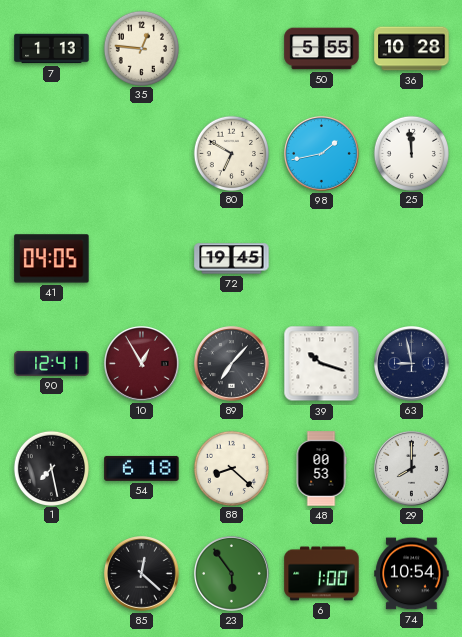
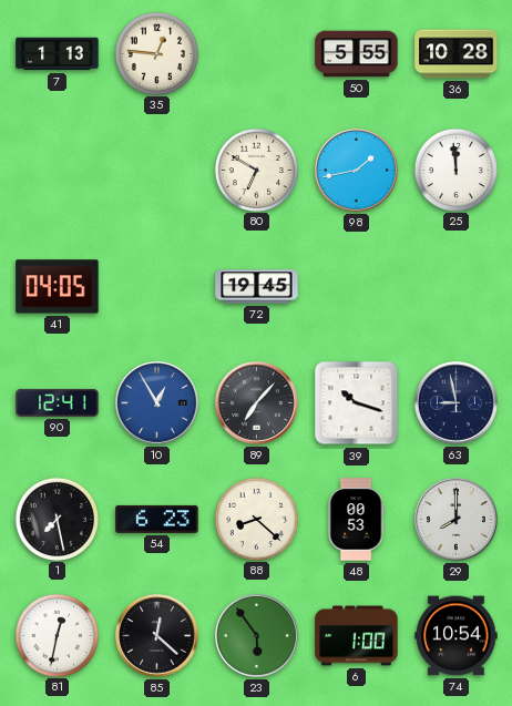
10 dial: burgundy -> blue
54: 6:18 -> 6:23
81: none -> 12:32
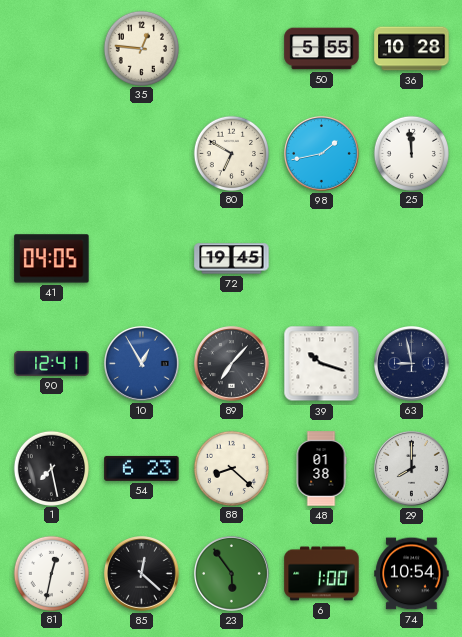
7: 1:13 -> none
48: 00:53 -> 01:38
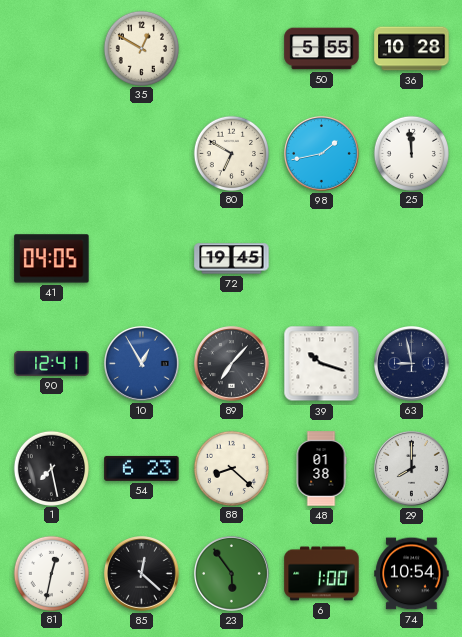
35: 12:46 -> 12:50
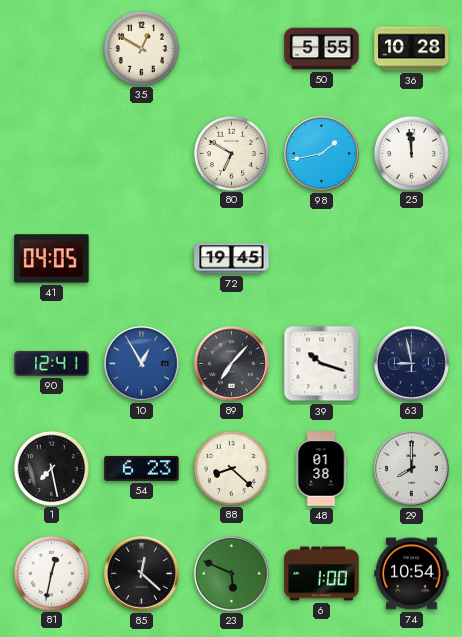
23: 5:54 -> 5:49
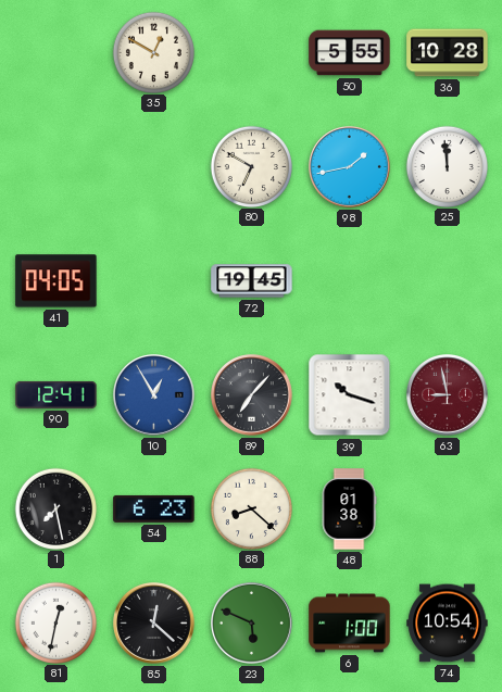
63 dial: navy -> burgundy
29: 8:00 -> none
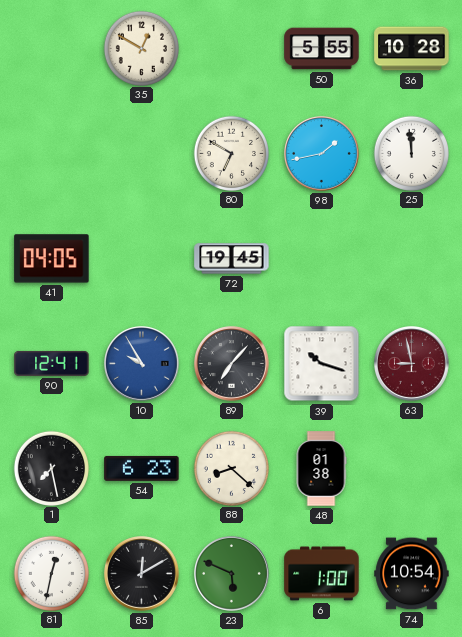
10: 12:55 -> 9:55
85: 12:22 -> 12:10
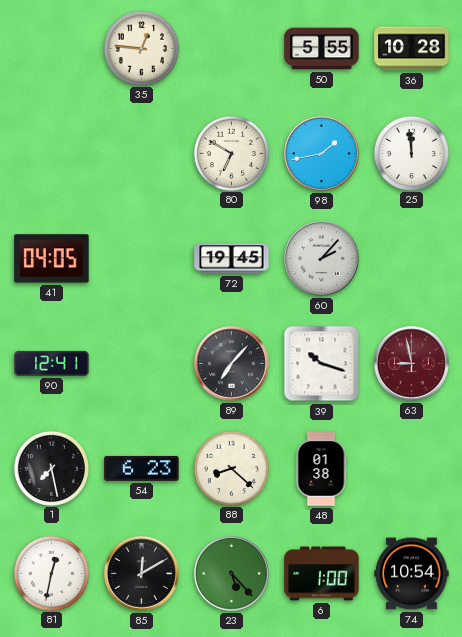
35: 12:50 -> 12:46
60: none -> 2:07
10: 9:55 -> none
23: 5:49 -> 5:23
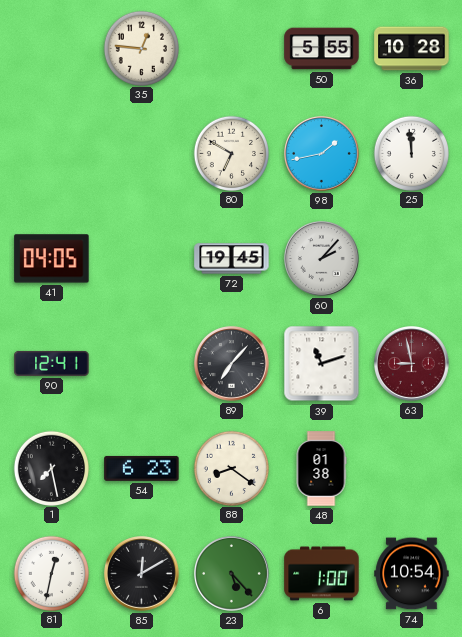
39: 10:18 -> 11:12
88: 8:22 -> 8:21
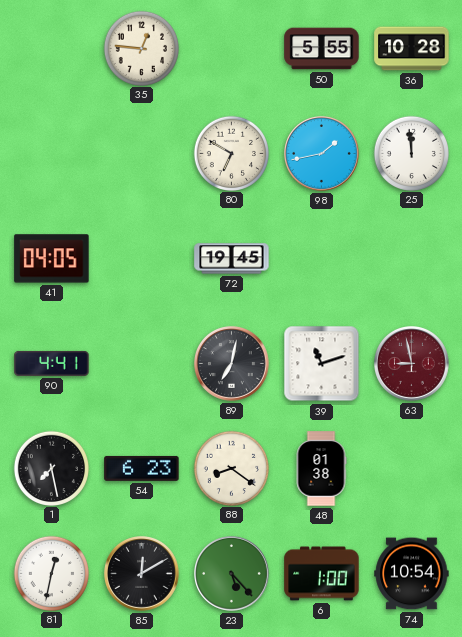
60: 2:07 -> none
90: 12:41 -> 4:41
89: 7:07 -> 7:02
